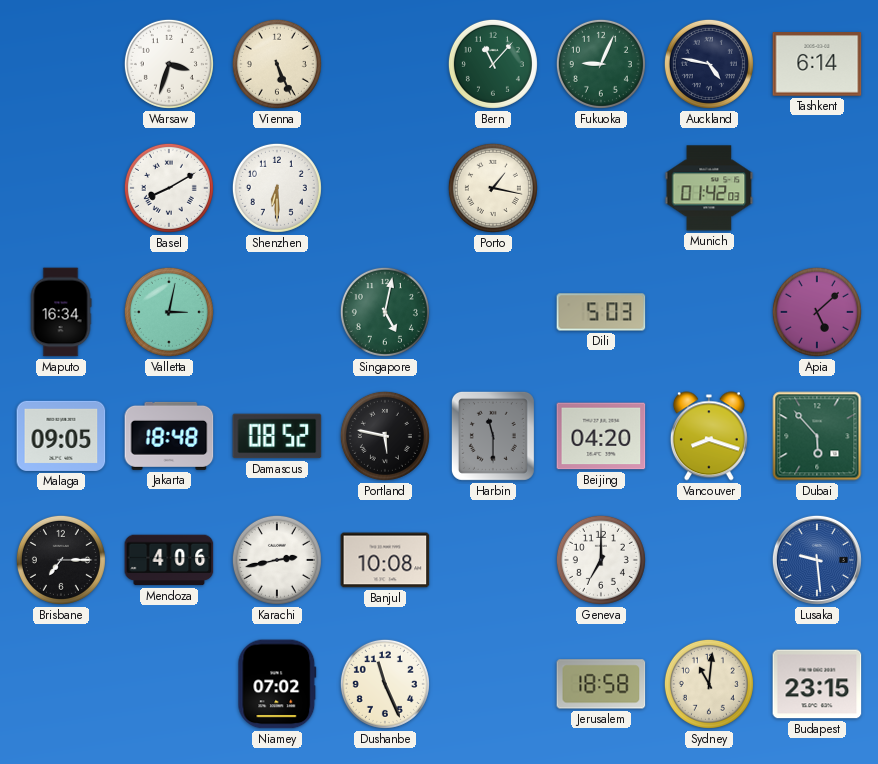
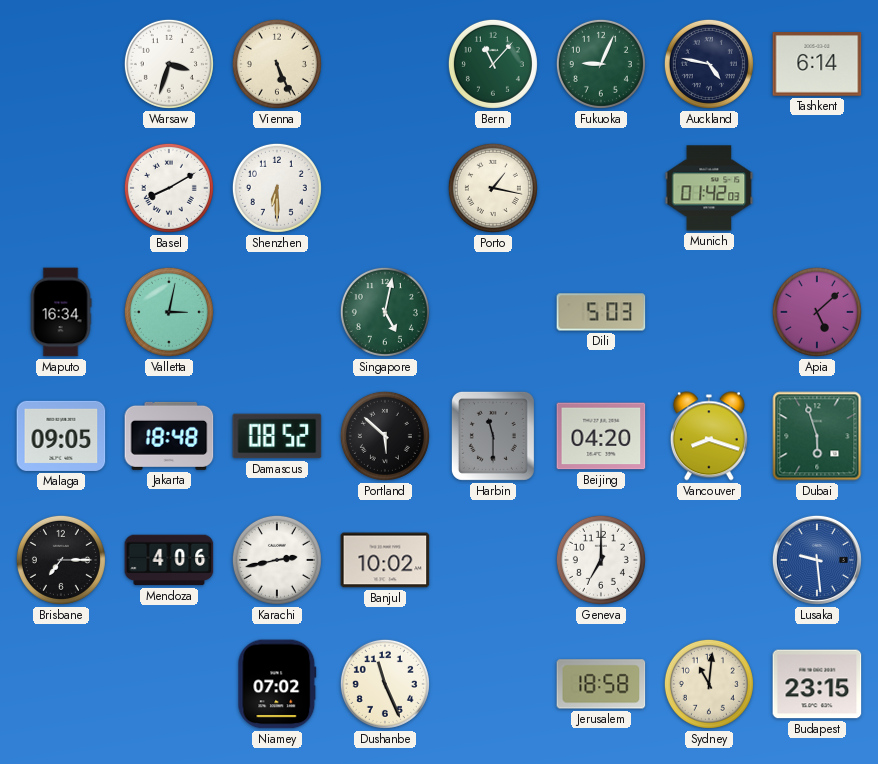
Portland: 5:47 -> 5:52
Dubai: 5:53 -> 5:57
Banjul: 10:08 -> 10:02
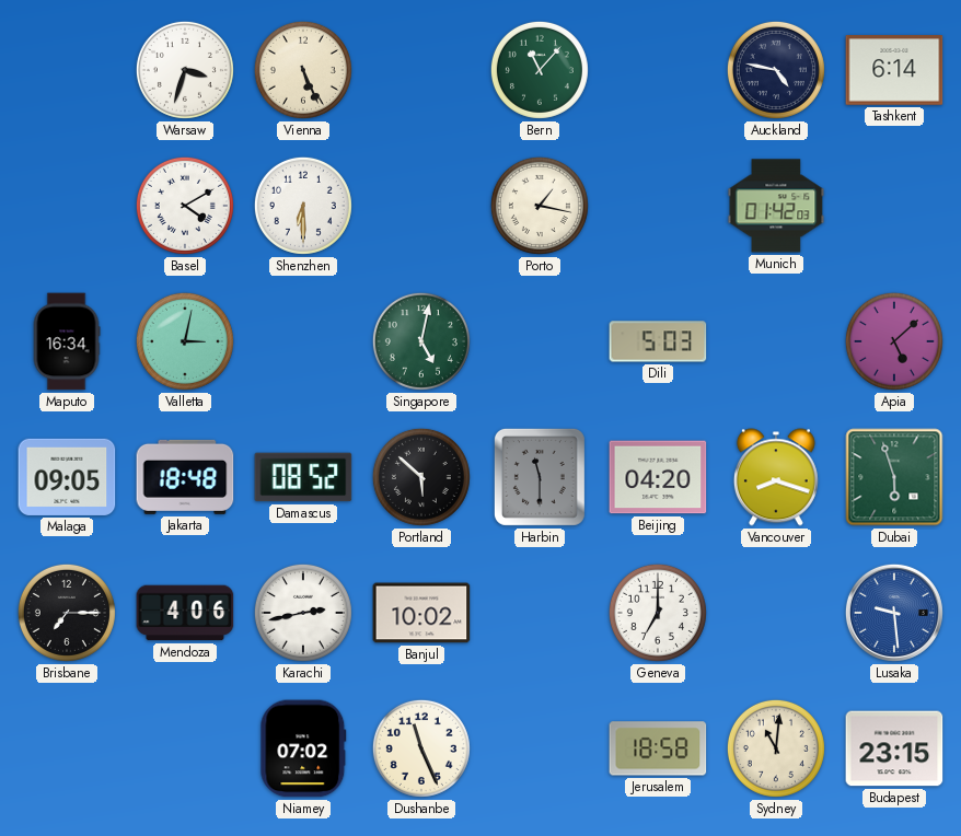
Fukuoka: 9:04 -> none
Basel: 8:10 -> 4:10
